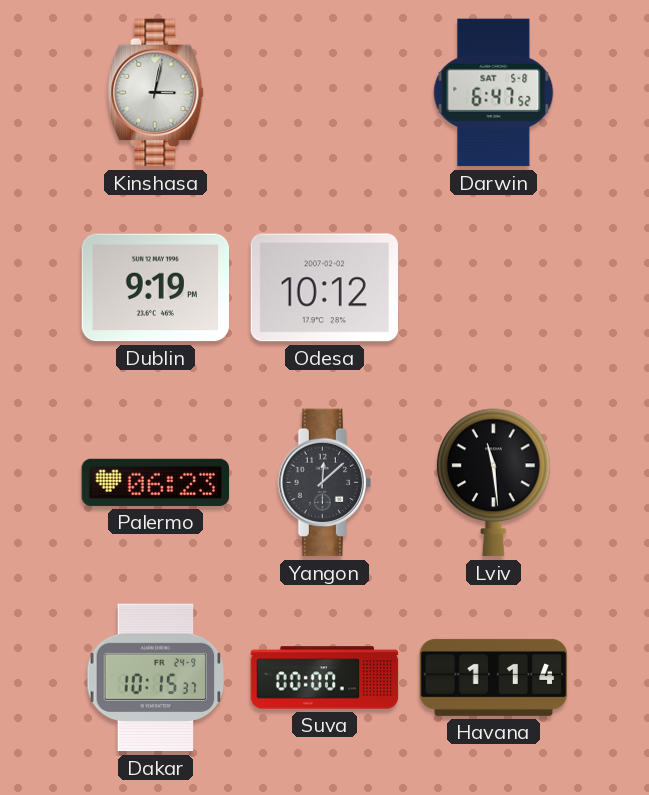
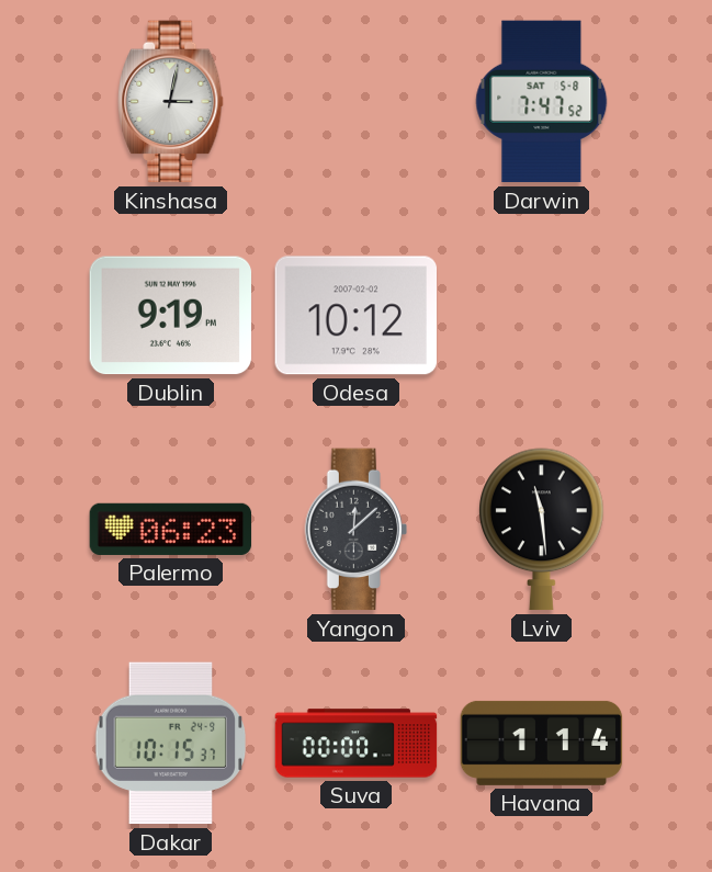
Darwin: 6:47 -> 7:47
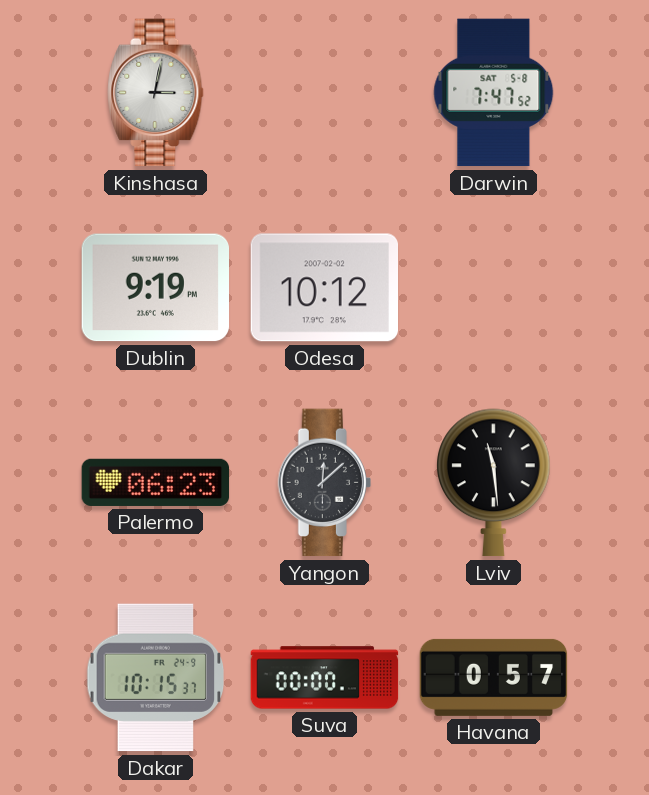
Havana: 1:14 -> 0:57
